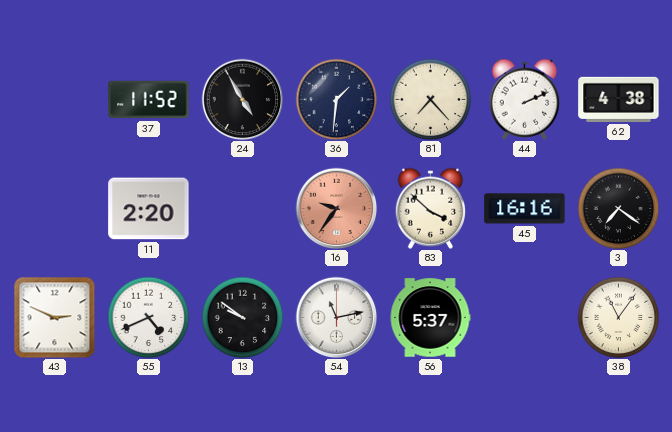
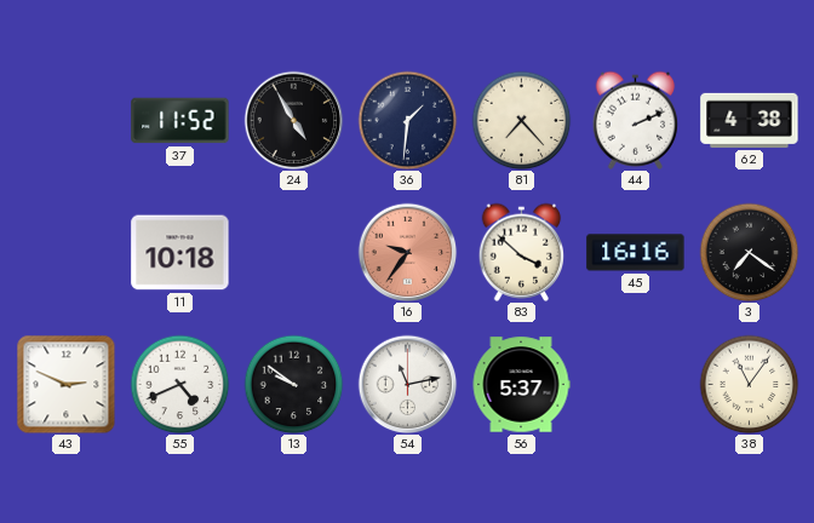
11: 2:20 -> 10:18
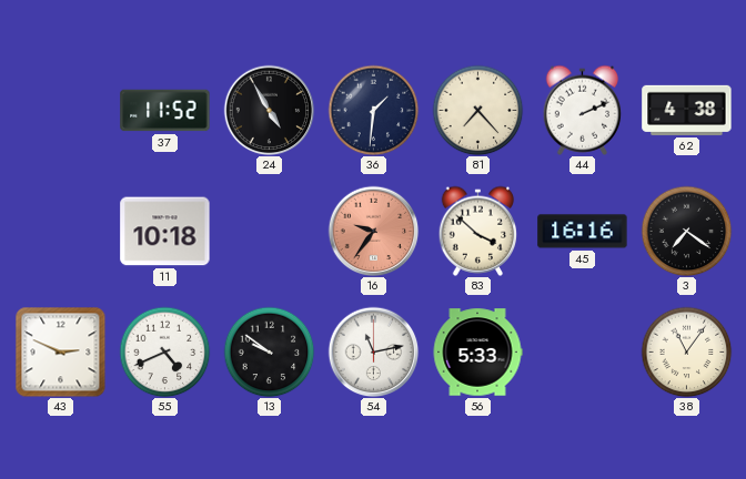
56: 5:37 -> 5:33
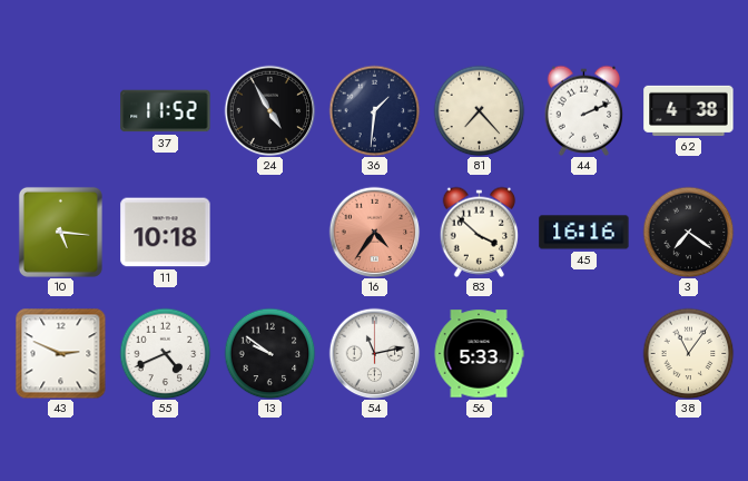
10: none -> 5:16
16: 9:36 -> 4:36
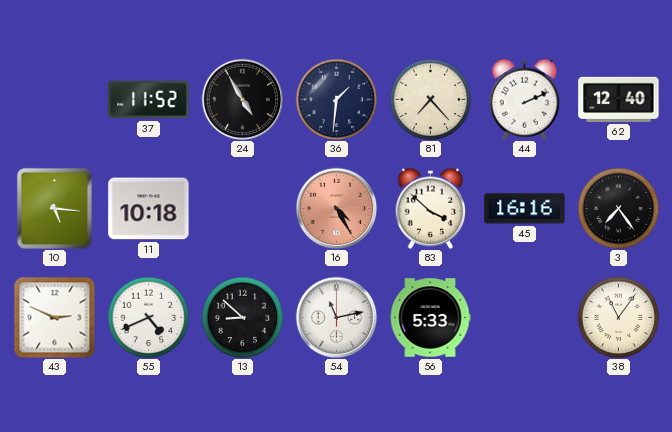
62: 4:38 -> 12:40
16: 4:36 -> 4:25
3: 7:21 -> 7:24
13: 9:51 -> 8:52
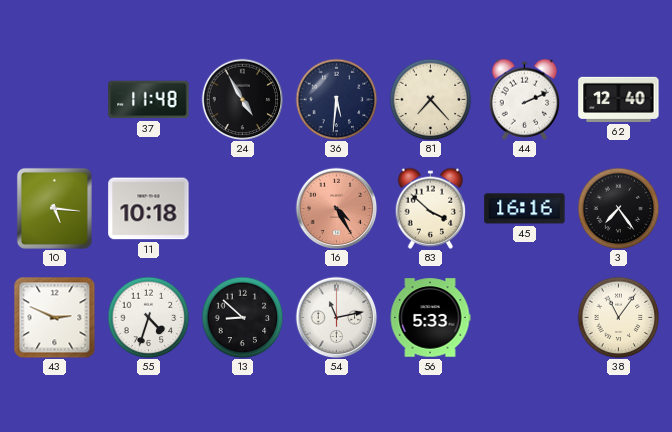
37: 11:52 -> 11:48
36: 1:31 -> 5:31
55: 4:41 -> 4:33
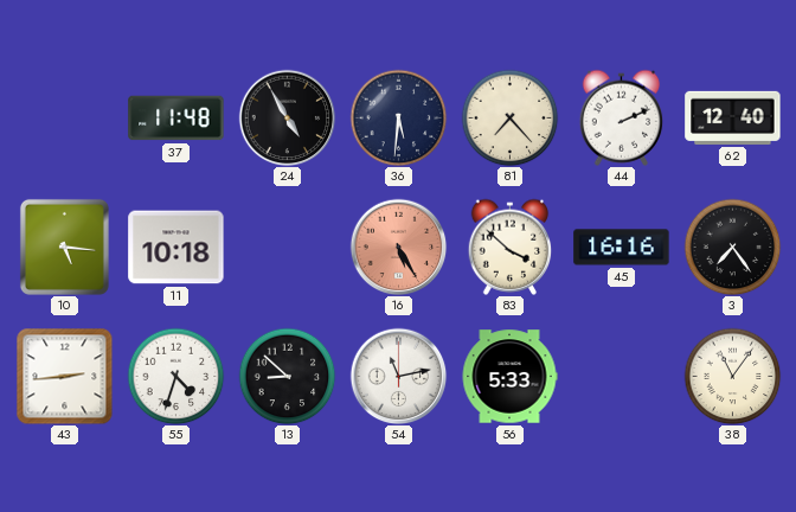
16: 4:25 -> 5:25
43: 2:49 -> 2:44
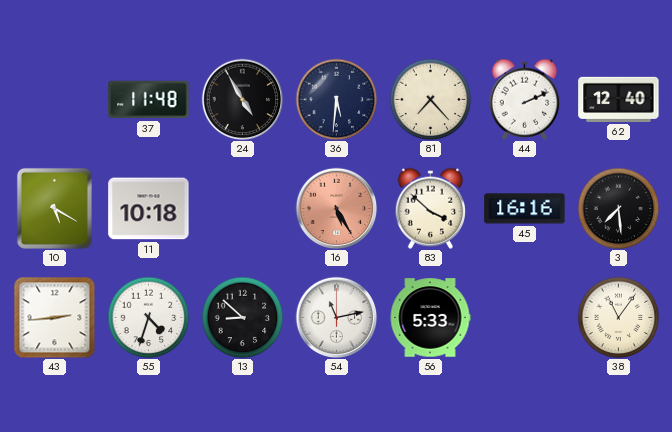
10: 5:16 -> 5:20
3: 7:24 -> 7:29
